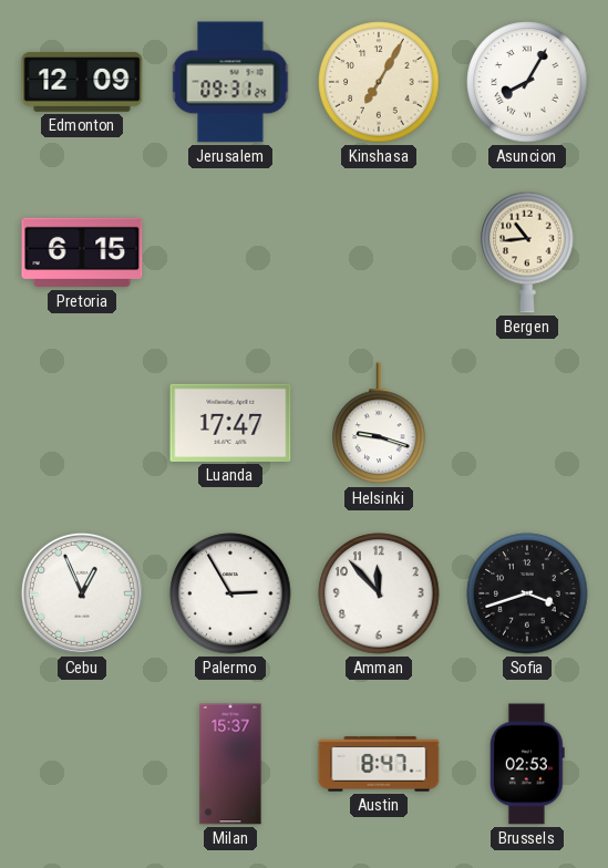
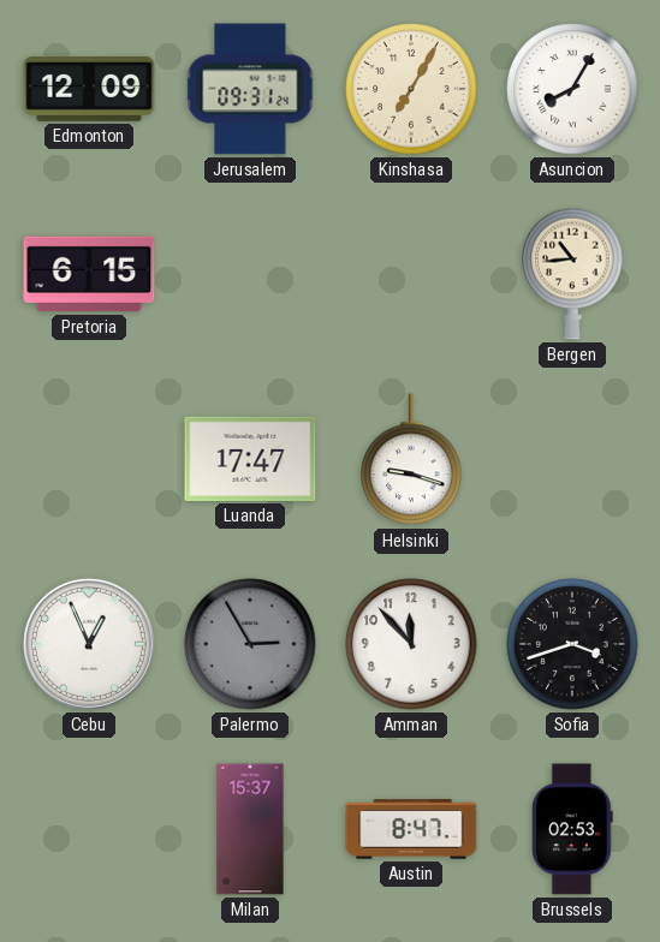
Palermo dial: white -> grey
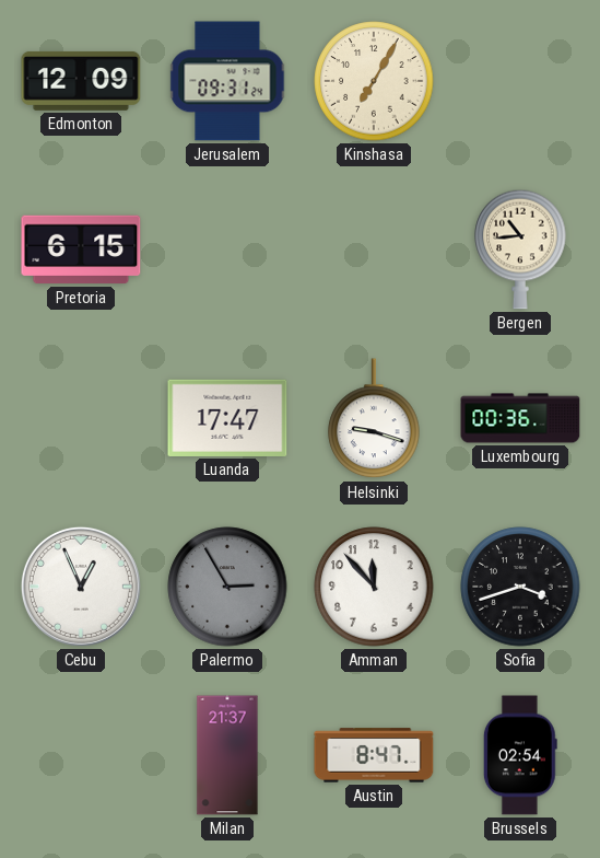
Asuncion: 8:05 -> none
Luxembourg: none -> 00:36
Milan: 15:37 -> 21:37
Brussels: 02:53 -> 02:54
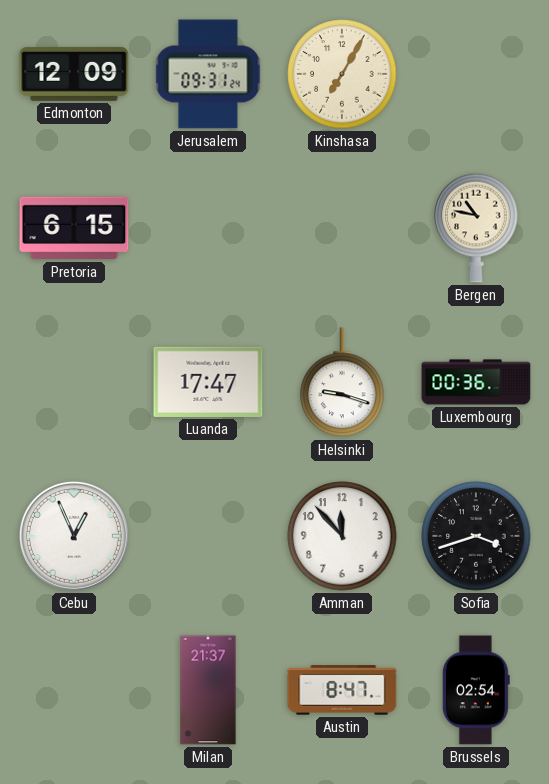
Bergen: 10:44 -> 10:47
Palermo: 2:55 -> none
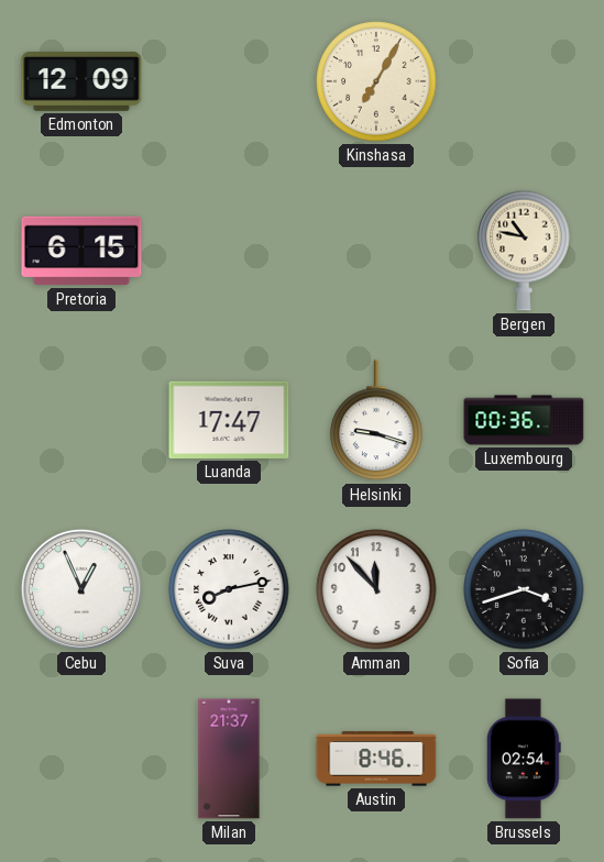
Jerusalem: 09:31 -> none
Suva: none -> 8:13
Austin: 8:47 -> 8:46
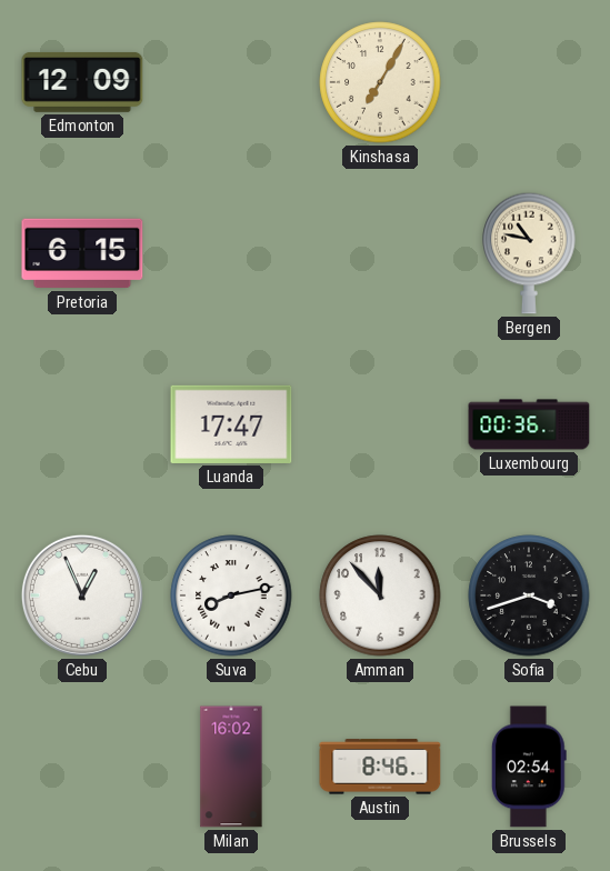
Helsinki: 9:18 -> none
Milan: 21:37 -> 16:02
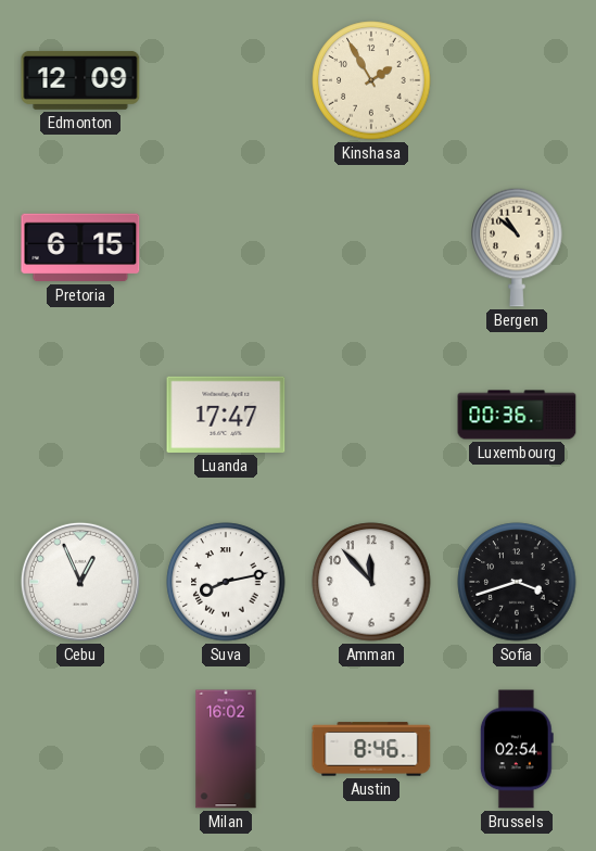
Kinshasa: 7:05 -> 1:55
Bergen: 10:47 -> 10:52
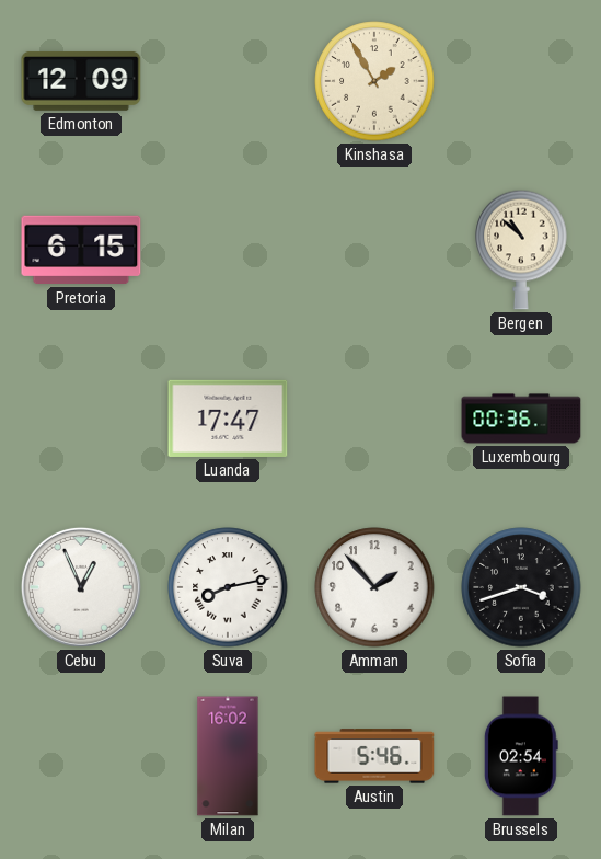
Amman: 11:53 -> 1:53
Austin: 8:46 -> 5:46
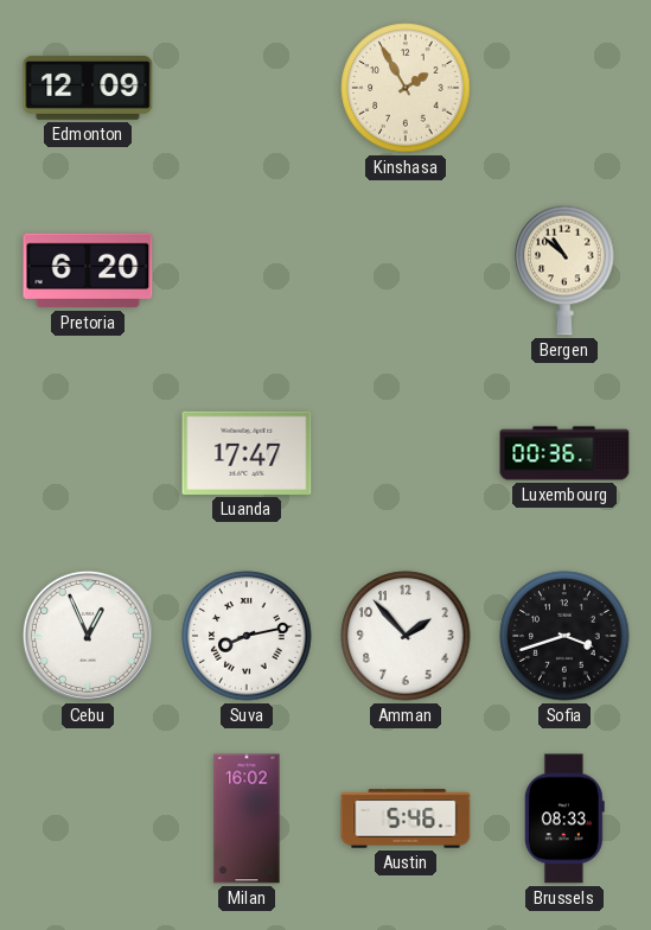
Pretoria: 6:15 -> 6:20
Brussels: 02:54 -> 08:33
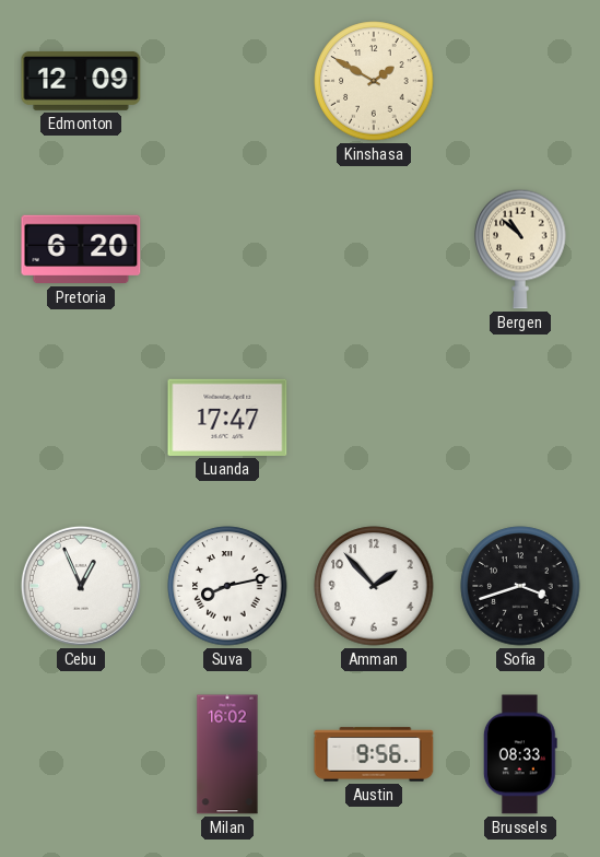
Kinshasa: 1:55 -> 1:50
Luxembourg: 00:36 -> none
Austin: 5:46 -> 9:56
